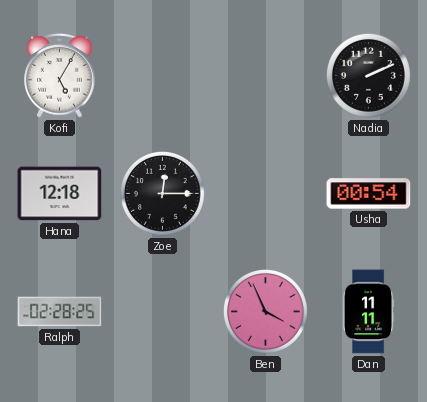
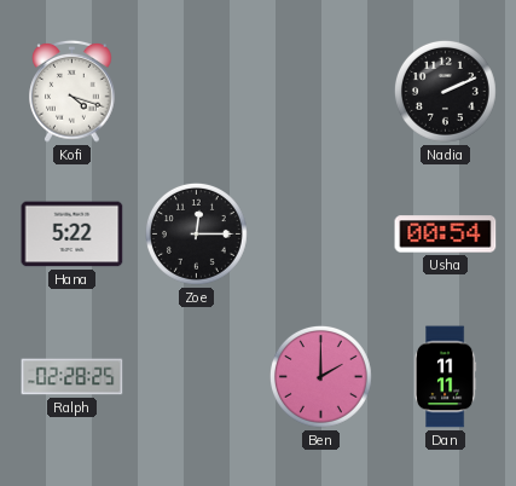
Kofi: 5:05 -> 4:18
Hana: 12:18 -> 5:22
Ben: 3:56 -> 2:00
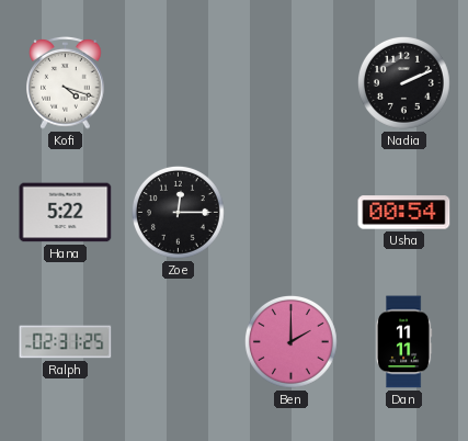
Ralph: 02:28 -> 02:31
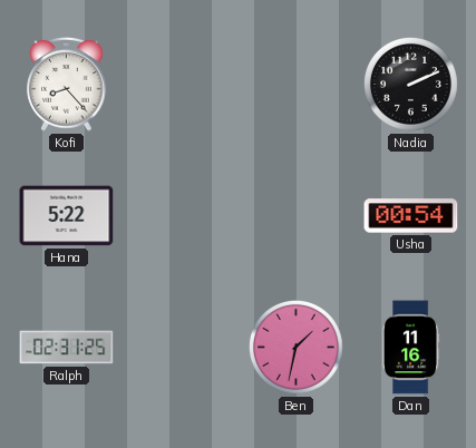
Kofi: 4:18 -> 8:23
Zoe: 12:15 -> none
Ben: 2:00 -> 1:32
Dan: 11:11 -> 11:16
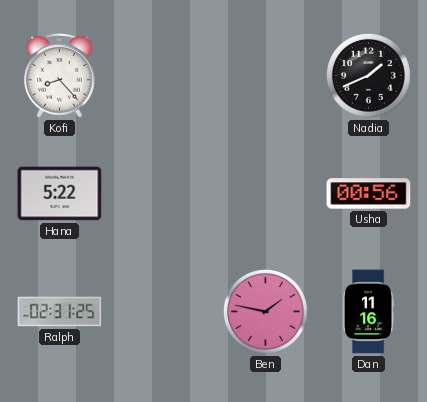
Nadia: 2:11 -> 1:41
Usha: 00:54 -> 00:56
Ben: 1:32 -> 1:47
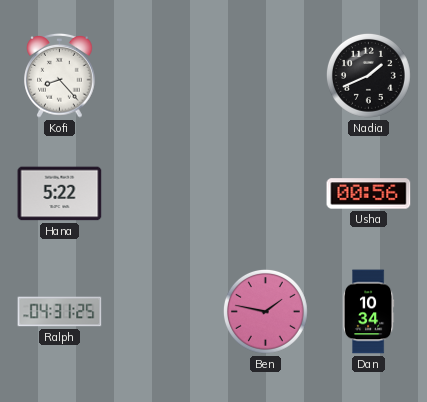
Ralph: 02:31 -> 04:31
Dan: 11:16 -> 10:34
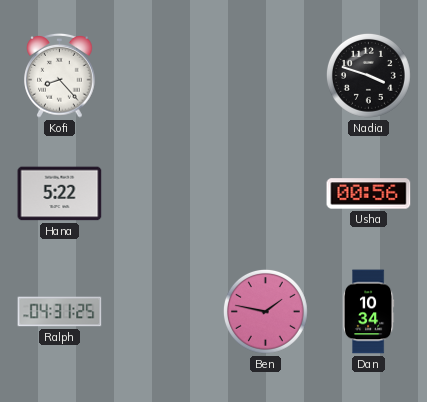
Nadia: 1:41 -> 3:48
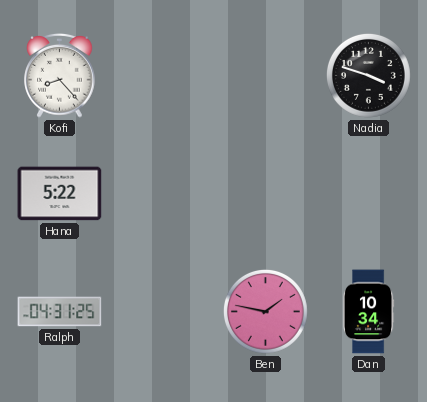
Usha: 00:56 -> none
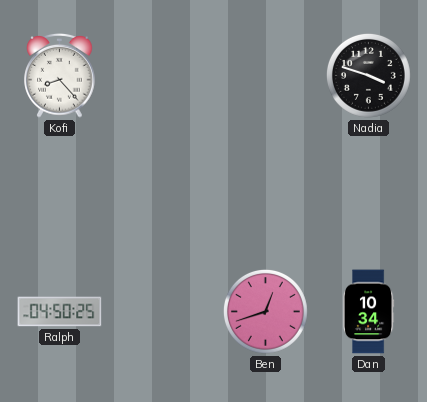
Hana: 5:22 -> none
Ralph: 04:31 -> 04:50
Ben: 1:47 -> 12:42
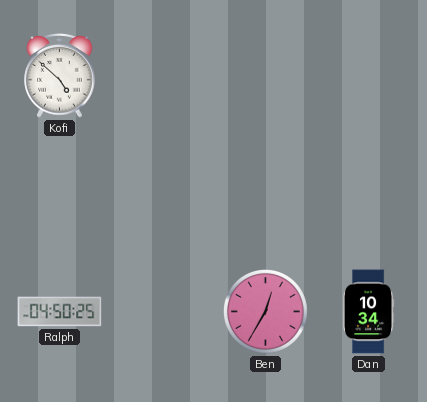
Kofi: 8:23 -> 4:52
Nadia: 3:48 -> none
Ben: 12:42 -> 12:35
